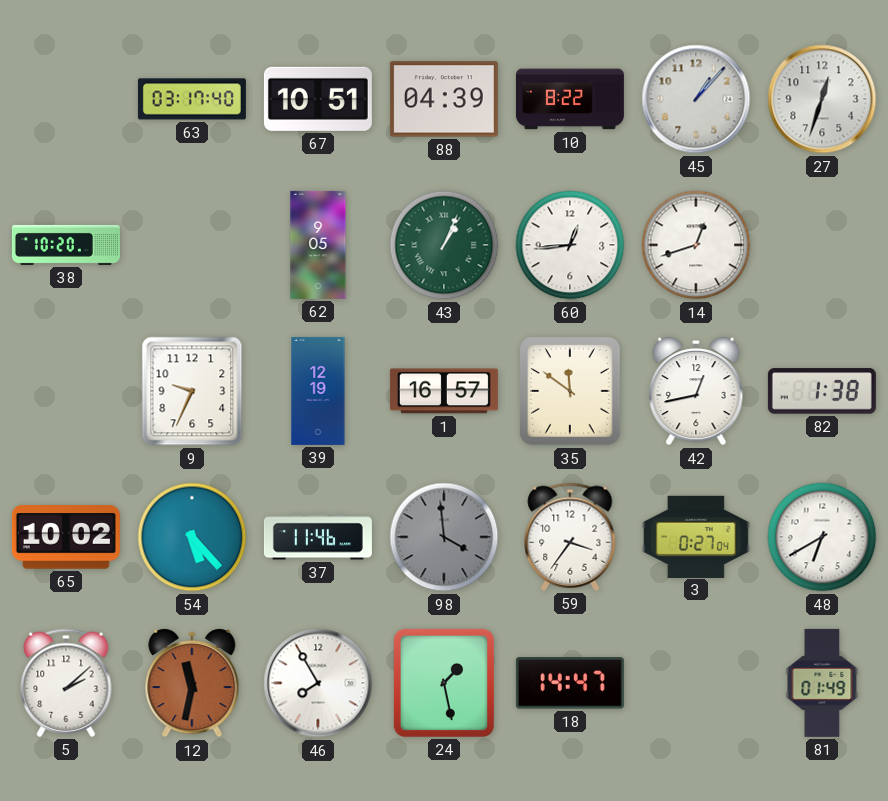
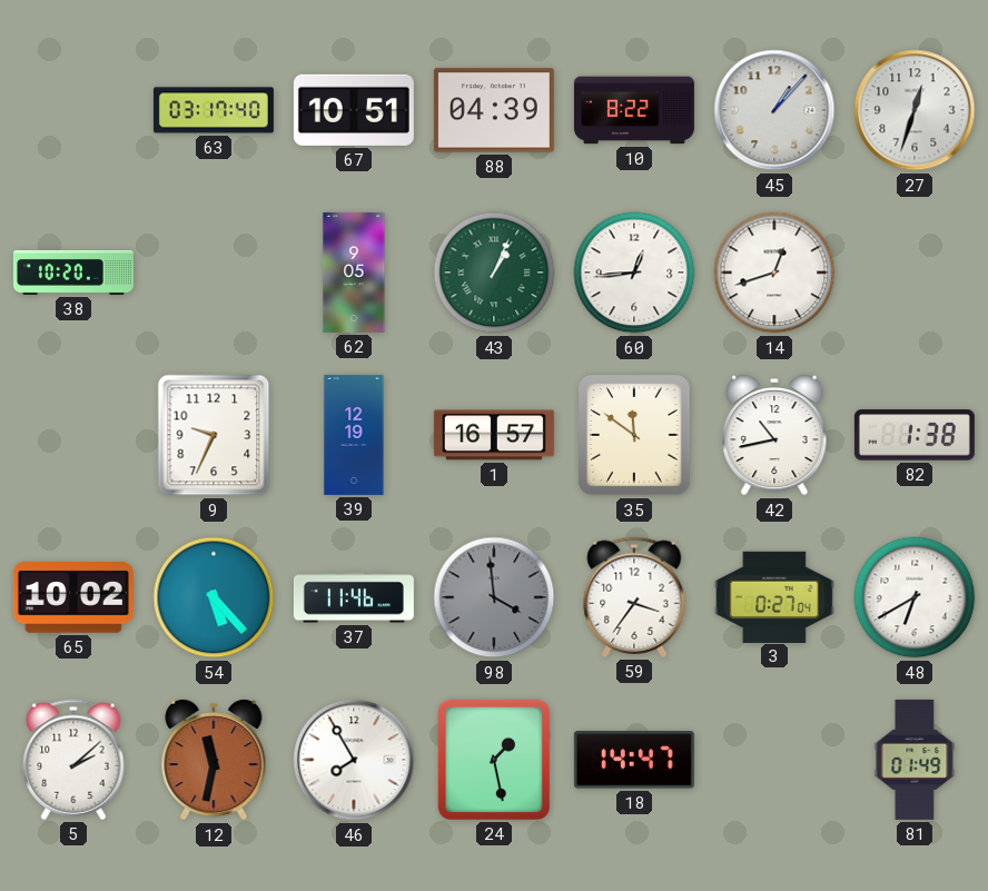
42: 12:43 -> 10:43
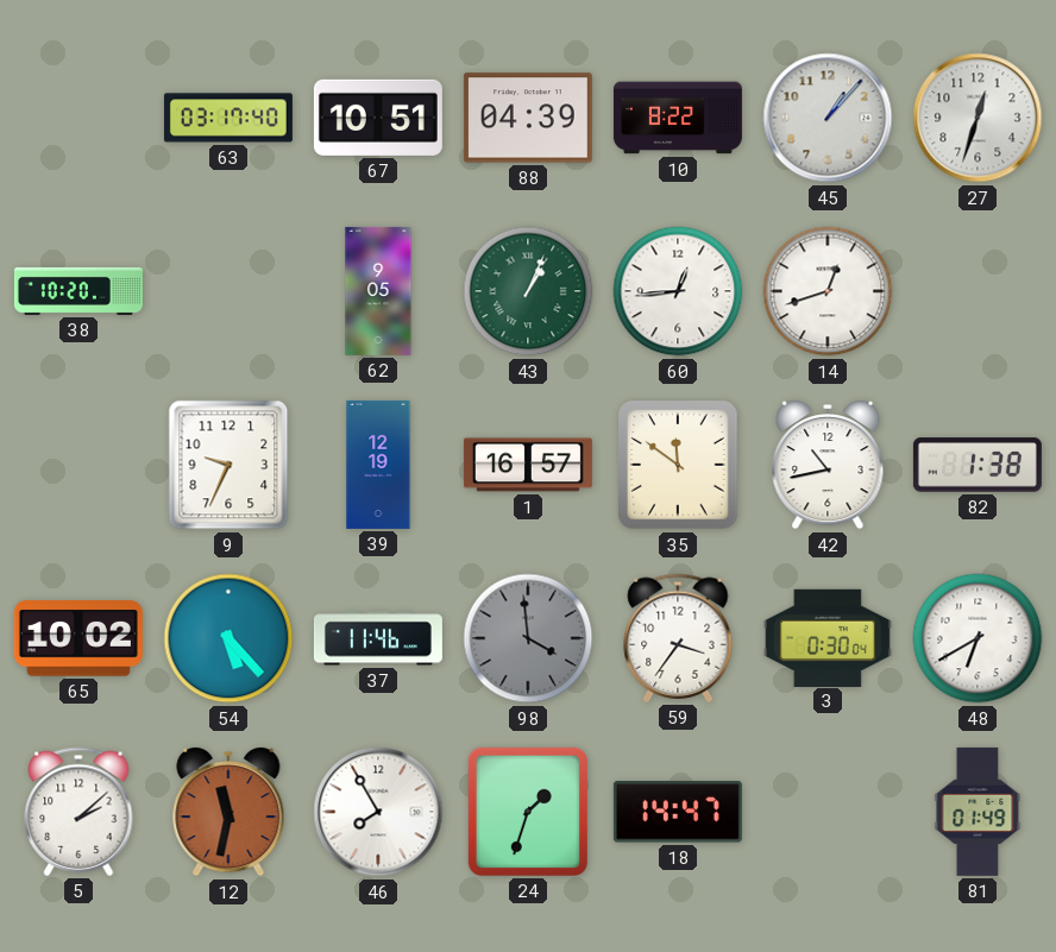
3: 0:27 -> 0:30
24: 1:28 -> 1:33
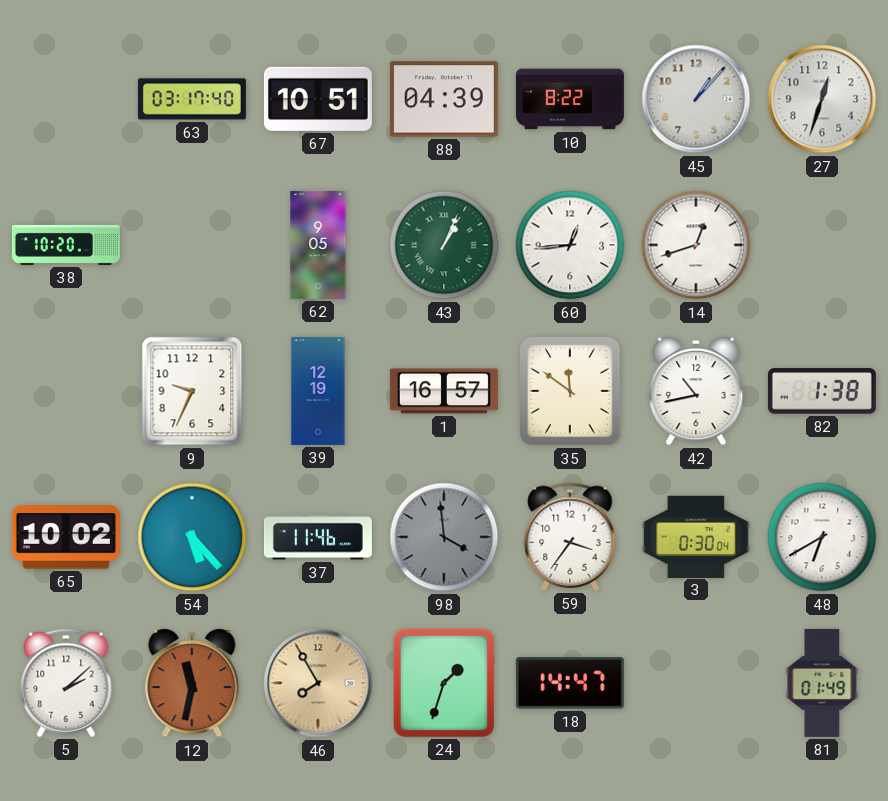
46 dial: white -> champagne
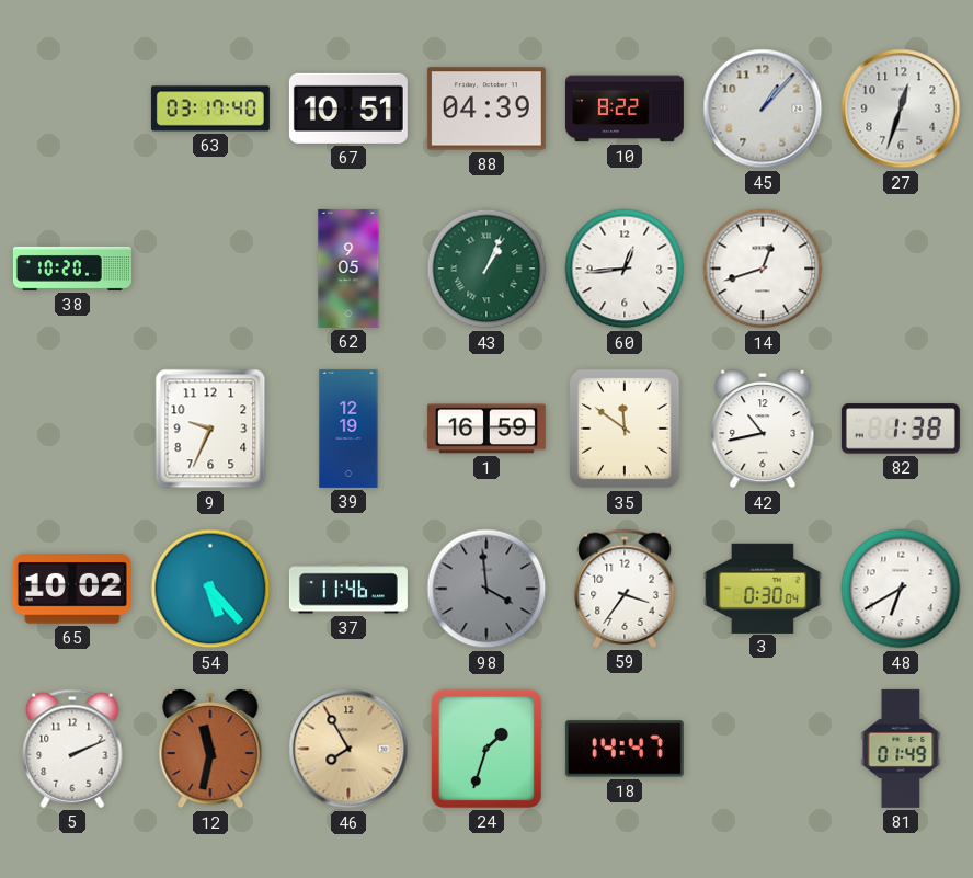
1: 16:57 -> 16:59
5: 2:08 -> 2:11
